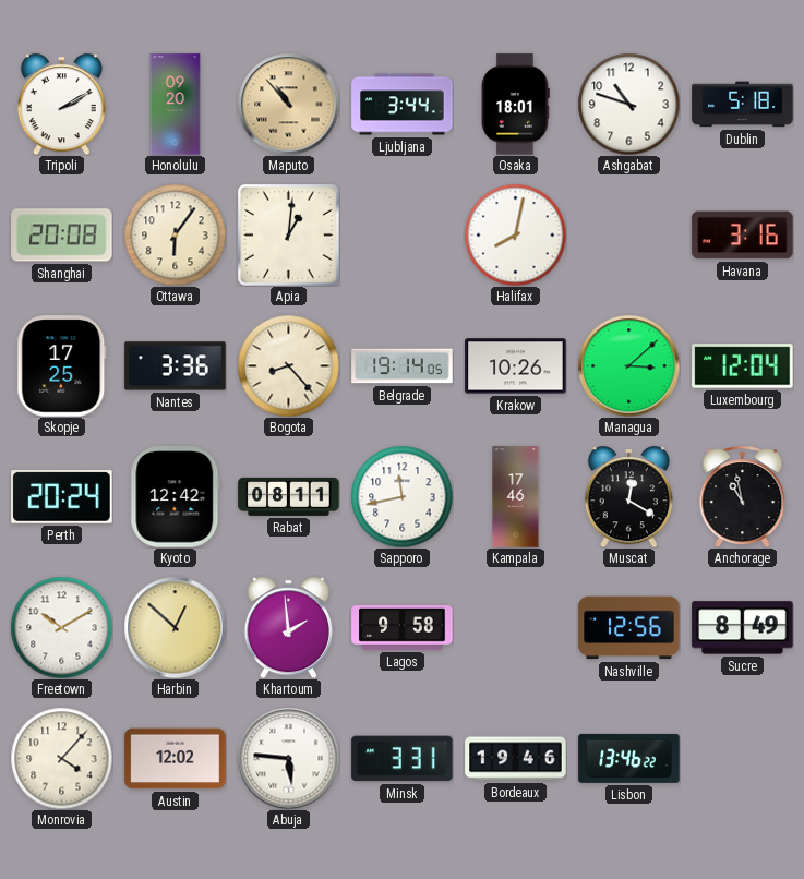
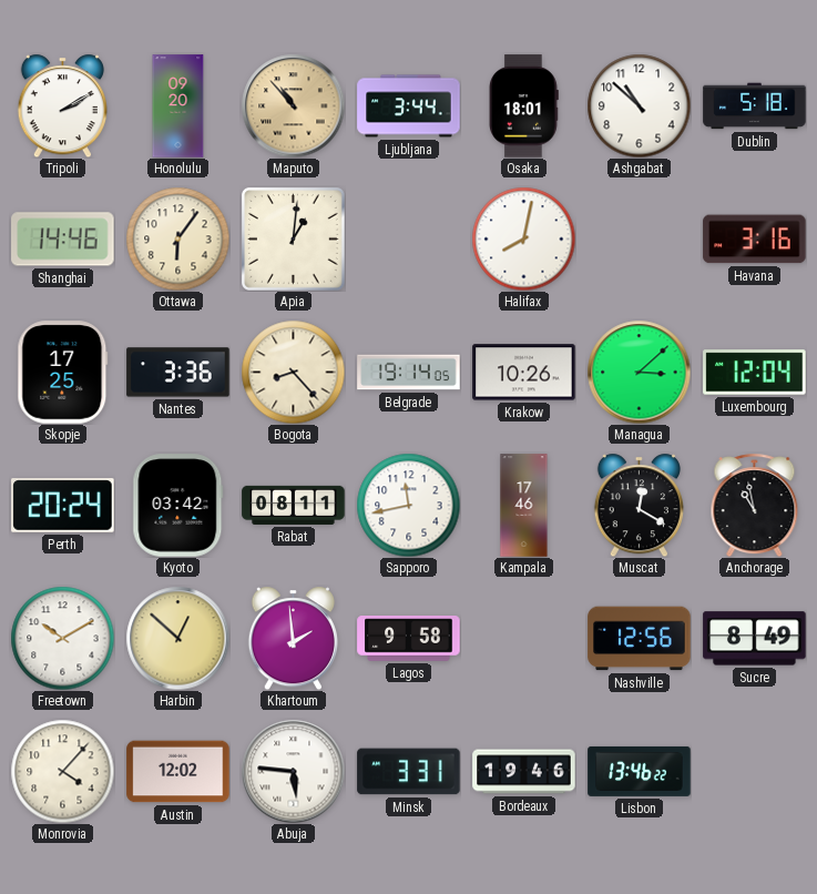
Ashgabat: 10:48 -> 10:52
Shanghai: 20:08 -> 14:46
Kyoto: 12:42 -> 03:42
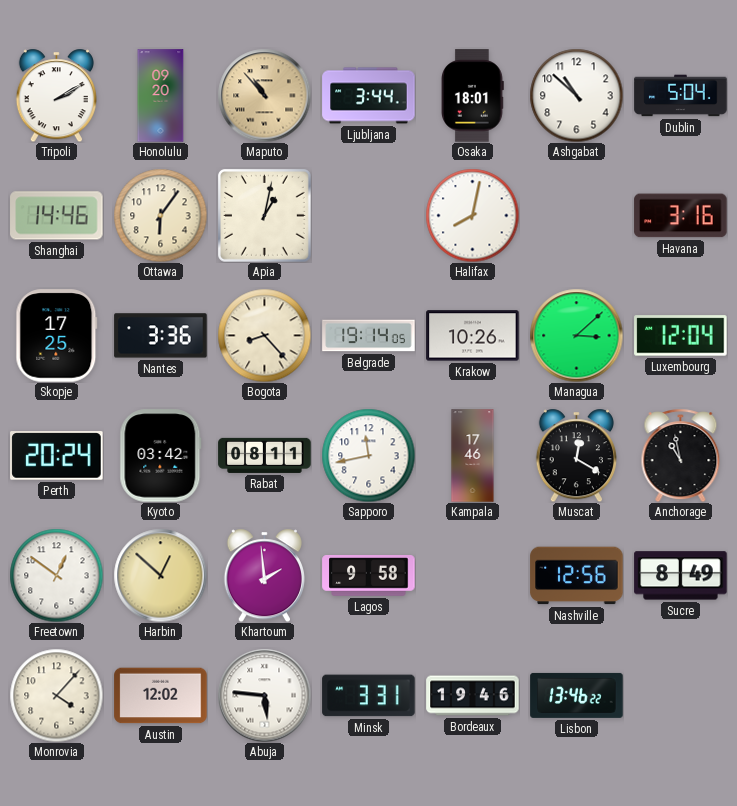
Dublin: 5:18 -> 5:04
Apia: 1:01 -> 1:02
Freetown: 10:10 -> 12:51
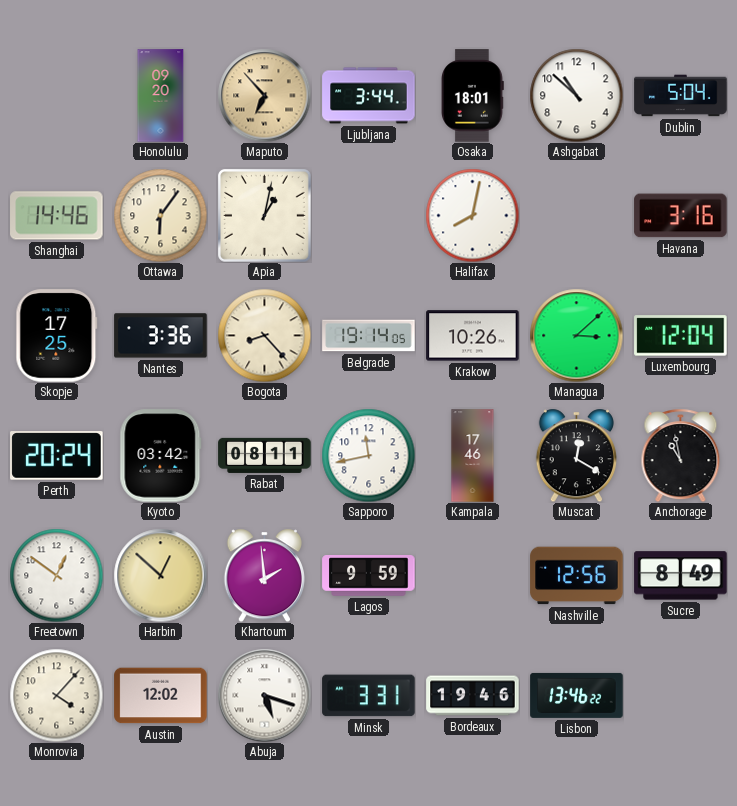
Tripoli: 2:10 -> none
Maputo: 10:53 -> 6:53
Lagos: 9:58 -> 9:59
Abuja: 5:46 -> 5:18
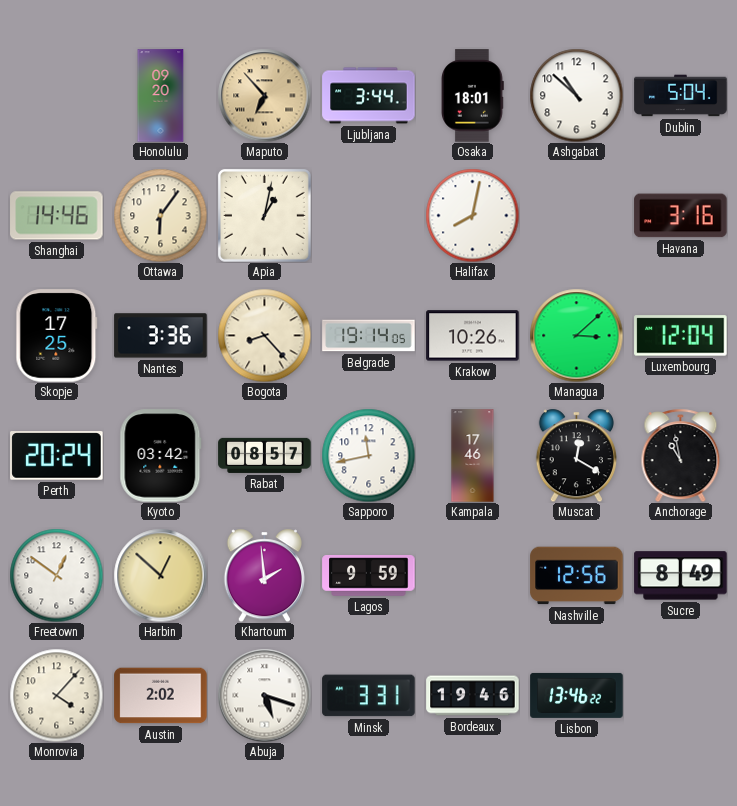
Rabat: 08:11 -> 08:57
Austin: 12:02 -> 2:02
